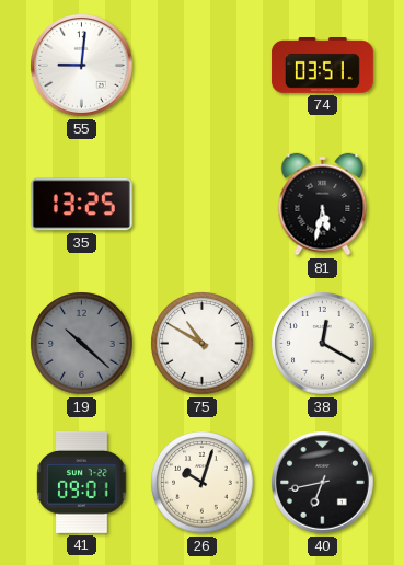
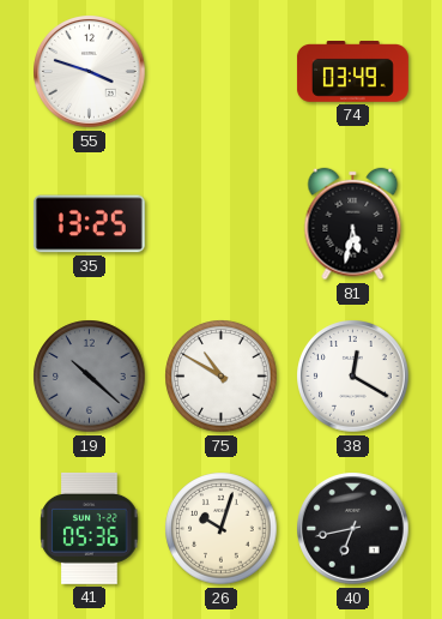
55: 9:01 -> 3:48
74: 03:51 -> 03:49
41: 09:01 -> 05:36
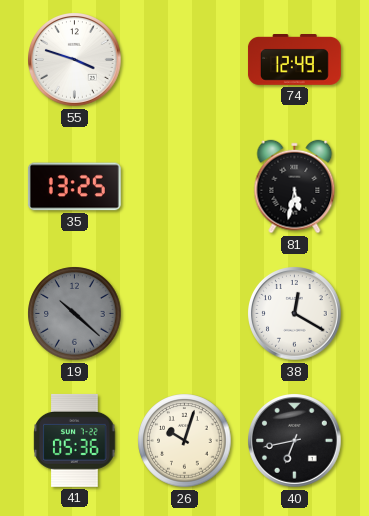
74: 03:49 -> 12:49
75: 10:50 -> none
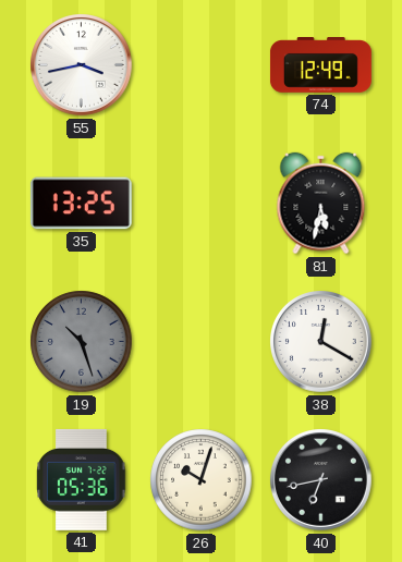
55: 3:48 -> 3:43
19: 10:22 -> 10:27
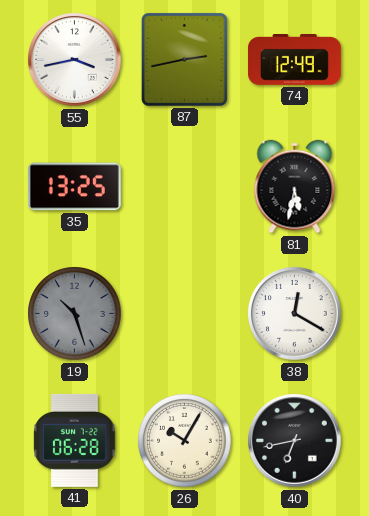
87: none -> 2:43
41: 05:36 -> 06:28
26: 10:03 -> 10:05
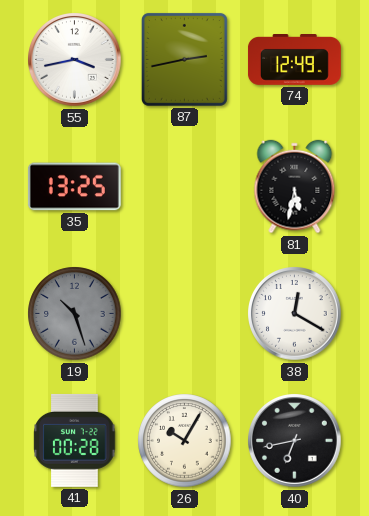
41: 06:28 -> 00:28
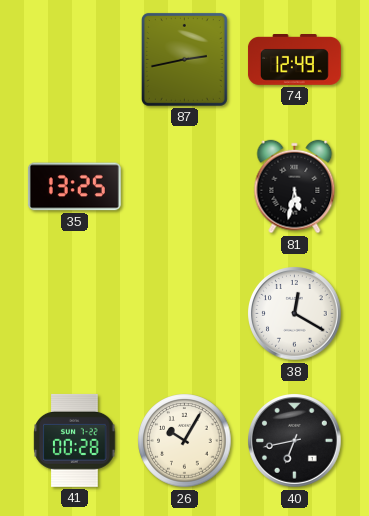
55: 3:43 -> none
19: 10:27 -> none
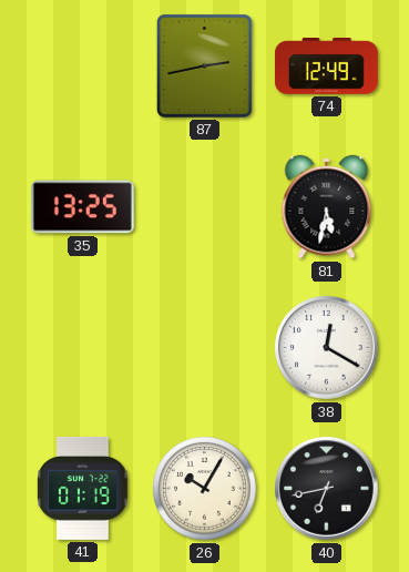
41: 00:28 -> 01:19
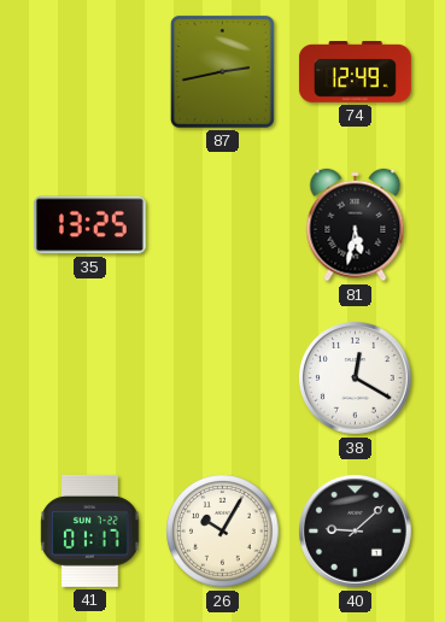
41: 01:19 -> 01:17
40: 6:43 -> 9:08
